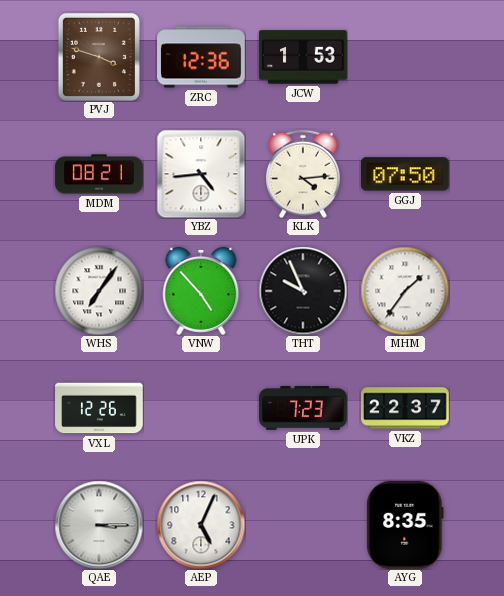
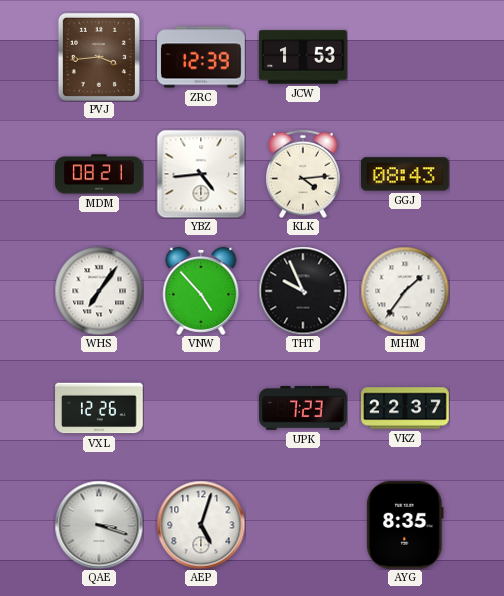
PVJ: 3:48 -> 3:44
ZRC: 12:36 -> 12:39
GGJ: 07:50 -> 08:43
QAE: 3:15 -> 3:18
AEP: 5:04 -> 5:03
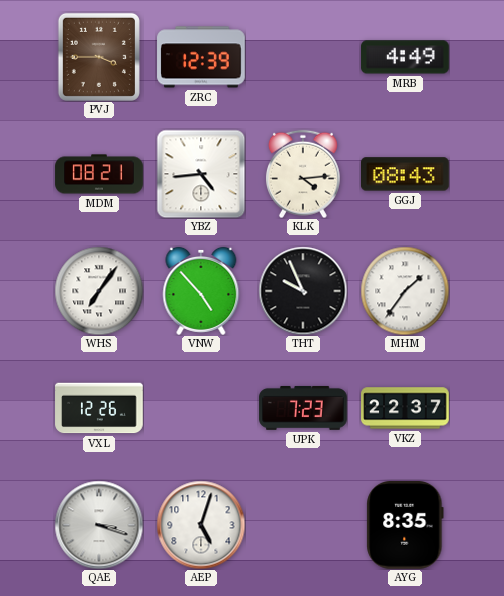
PVJ: 3:44 -> 3:45
JCW: 1:53 -> none
MRB: none -> 4:49
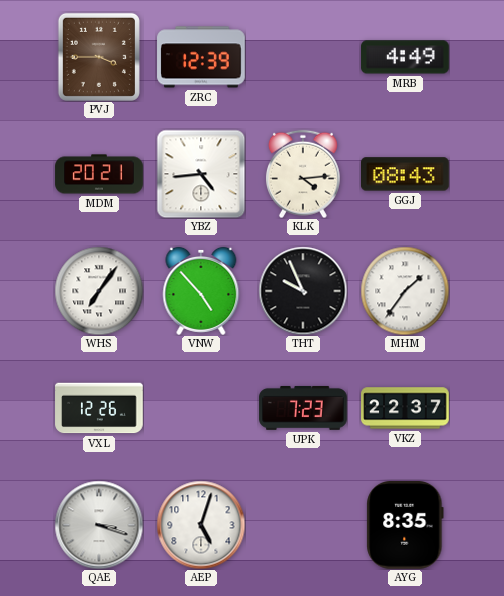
MDM: 08:21 -> 20:21
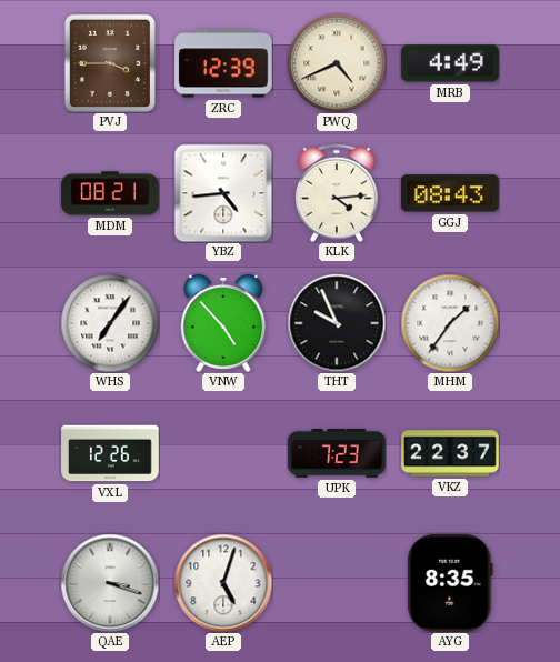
PWQ: none -> 4:41
MDM: 20:21 -> 08:21
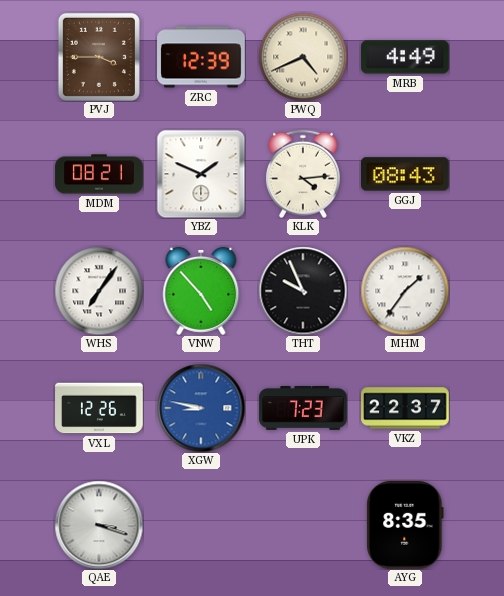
YBZ: 4:44 -> 1:49
XGW: none -> 8:47
AEP: 5:03 -> none
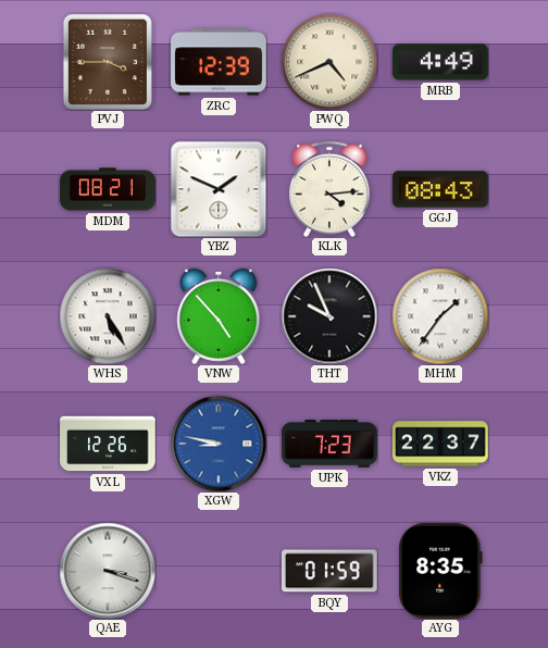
WHS: 7:06 -> 5:25
BQY: none -> 01:59
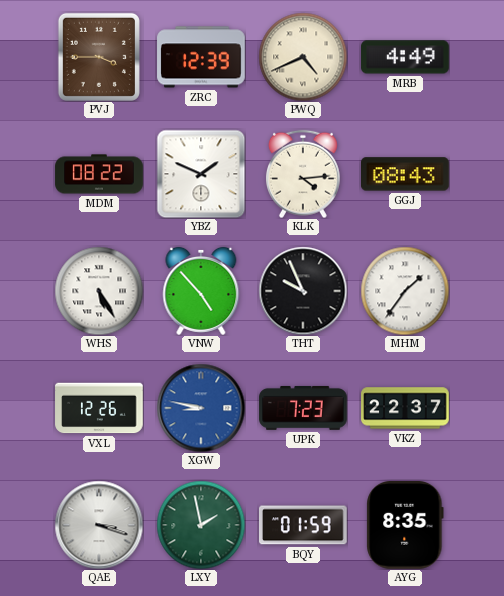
MDM: 08:21 -> 08:22
LXY: none -> 1:58
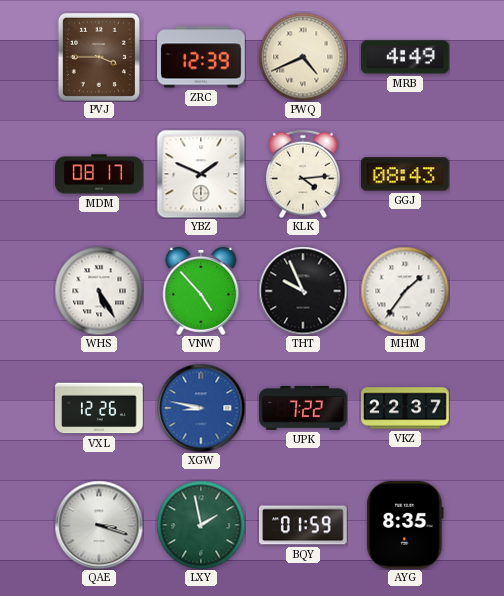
MDM: 08:22 -> 08:17
UPK: 7:23 -> 7:22
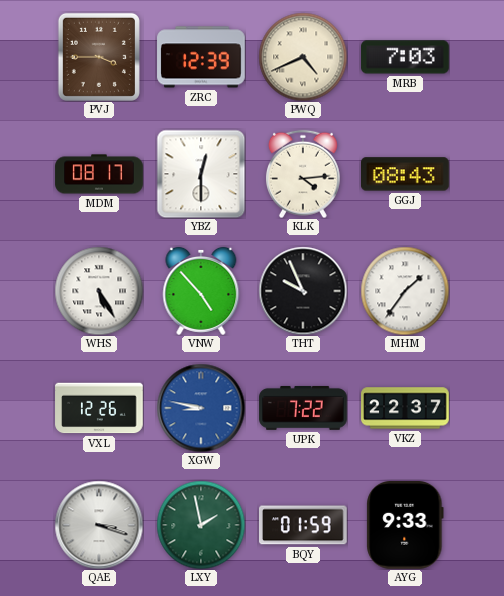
MRB: 4:49 -> 7:03
YBZ: 1:49 -> 12:30
AYG: 8:35 -> 9:33
